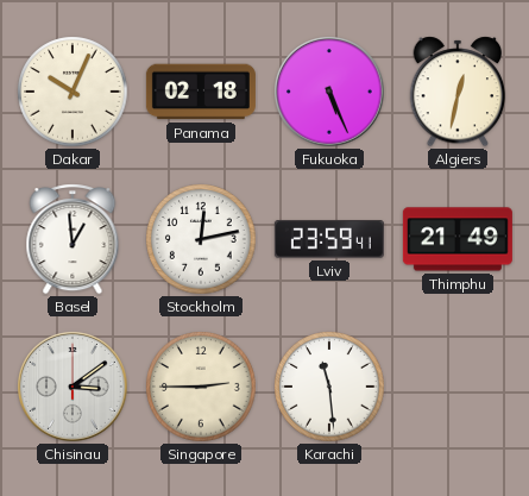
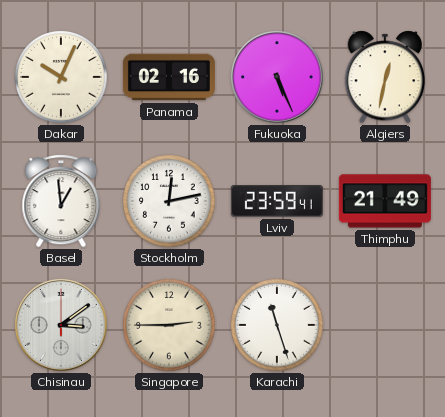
Panama: 02:18 -> 02:16
Karachi: 11:29 -> 11:27
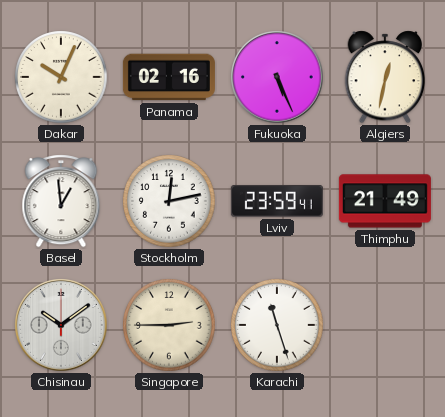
Chisinau: 3:09 -> 10:09
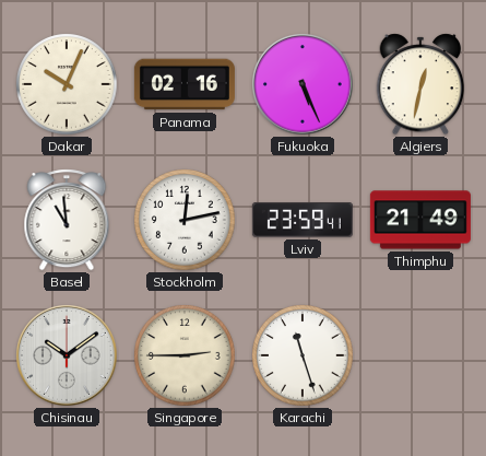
Basel: 12:59 -> 10:59
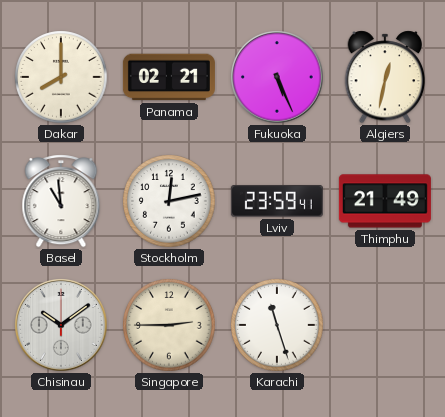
Dakar: 10:04 -> 8:00
Panama: 02:16 -> 02:21
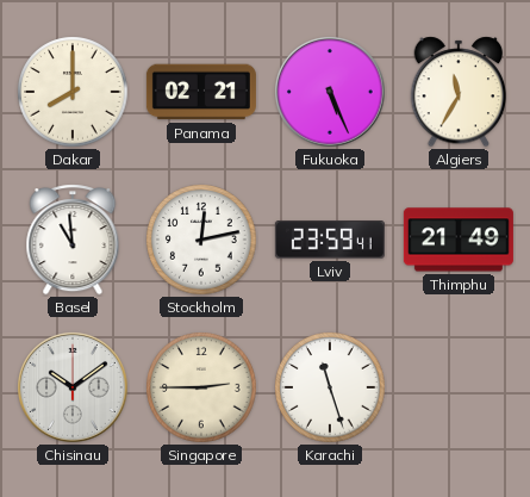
Algiers: 12:32 -> 11:35
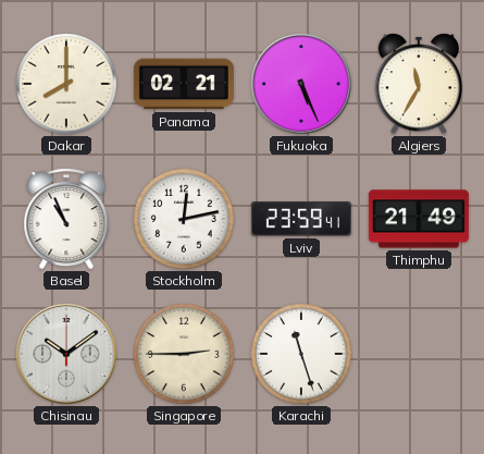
Basel: 10:59 -> 10:56
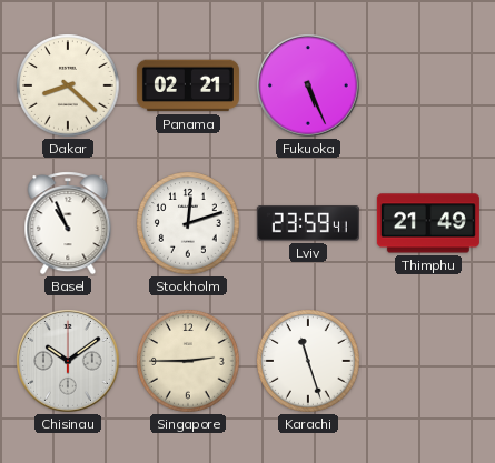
Dakar: 8:00 -> 8:22
Algiers: 11:35 -> none
Stockholm: 12:13 -> 12:12
